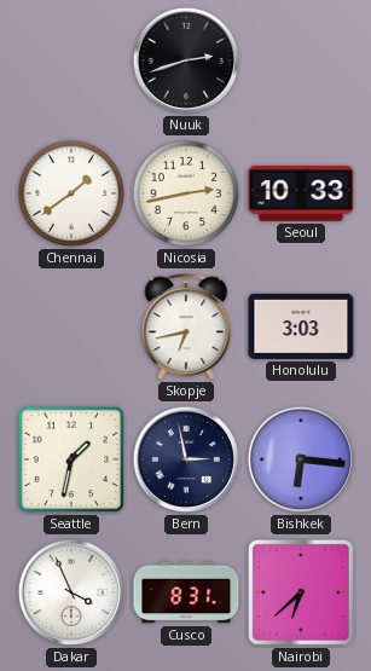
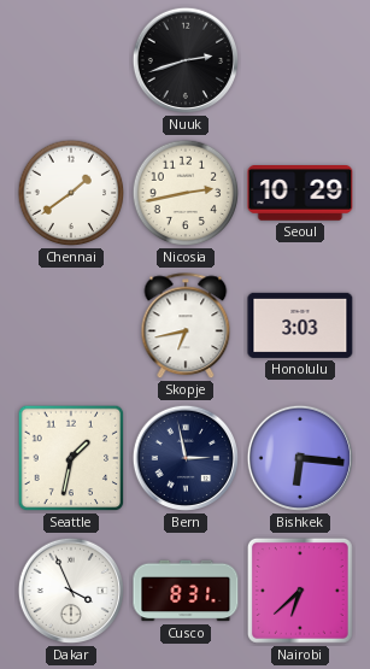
Seoul: 10:33 -> 10:29
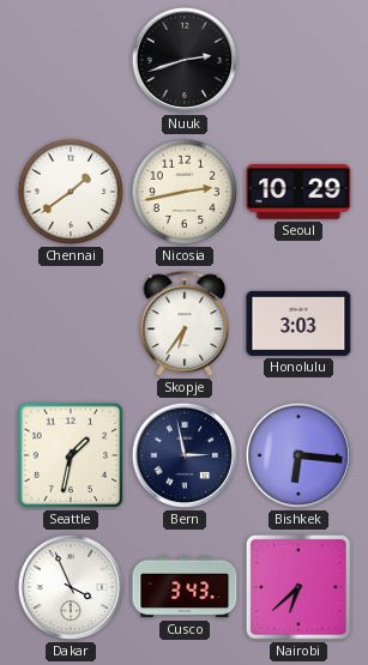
Skopje: 6:43 -> 6:36
Cusco: 8:31 -> 3:43
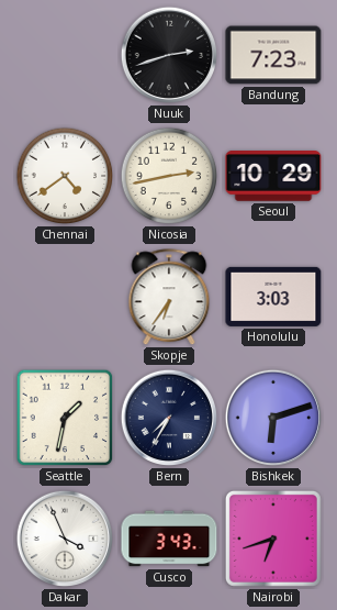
Bandung: none -> 7:23
Chennai: 1:39 -> 4:39
Bern: 2:58 -> 7:35
Bishkek: 6:16 -> 6:12
Nairobi: 6:38 -> 6:42
